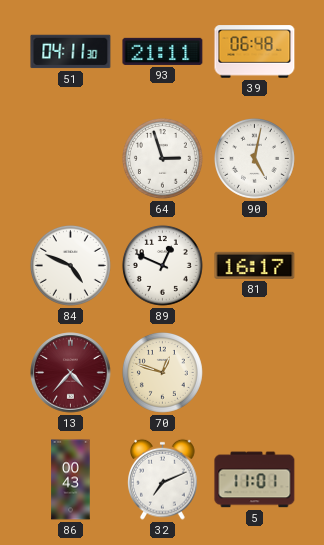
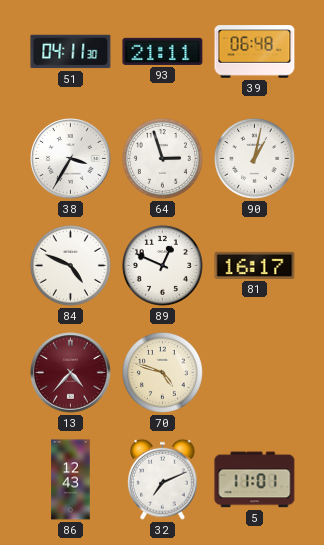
38: none -> 3:35
90: 5:02 -> 1:02
70: 12:48 -> 4:48
86: 00:43 -> 12:43
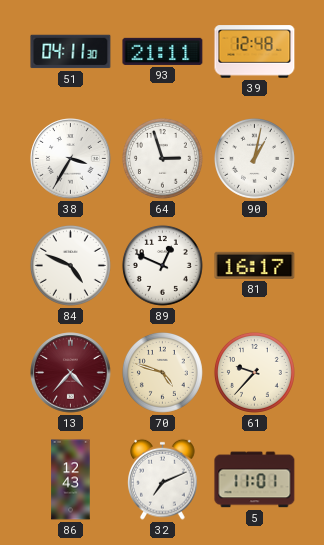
39: 06:48 -> 12:48
61: none -> 9:37
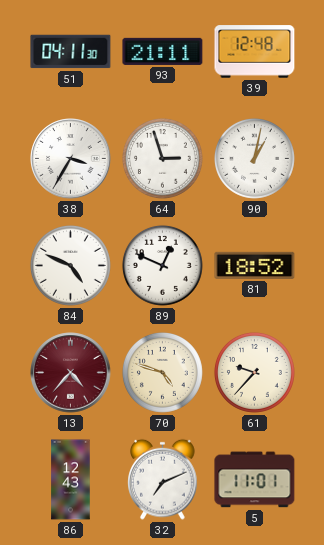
81: 16:17 -> 18:52
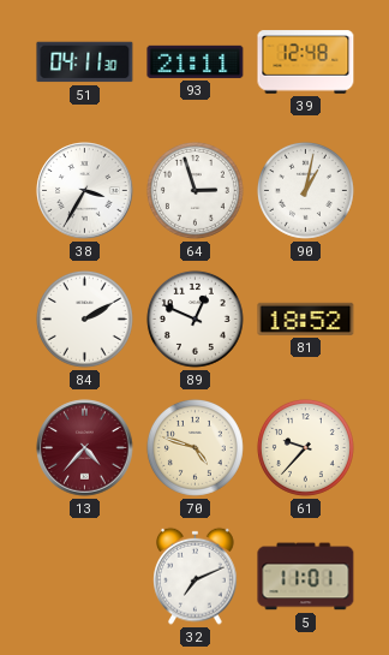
84: 4:49 -> 2:10
86: 12:43 -> none
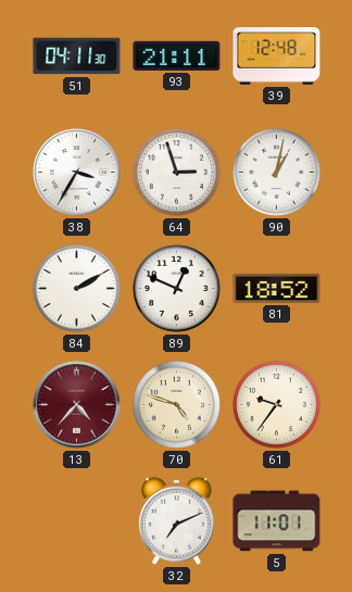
61: 9:37 -> 9:36
